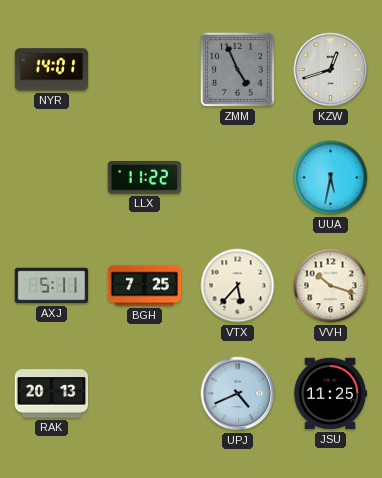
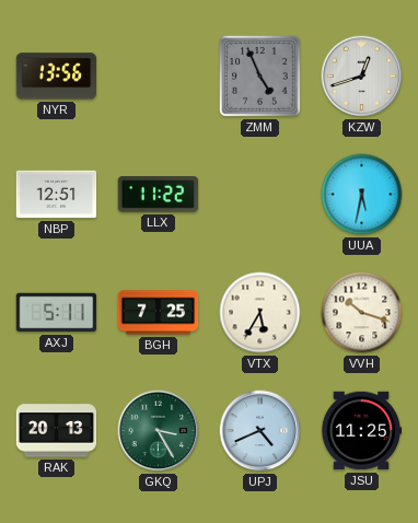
NYR: 14:01 -> 13:56
NBP: none -> 12:51
VTX: 5:37 -> 5:35
GKQ: none -> 3:25
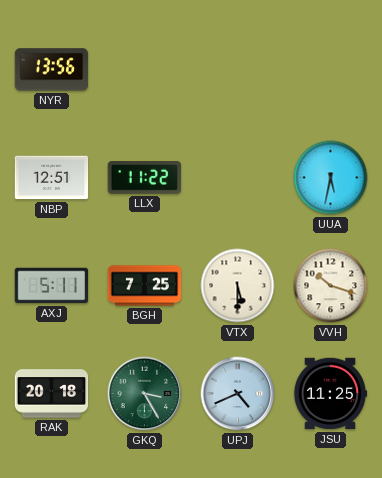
ZMM: 4:56 -> none
KZW: 12:42 -> none
VTX: 5:35 -> 5:30
RAK: 20:13 -> 20:18
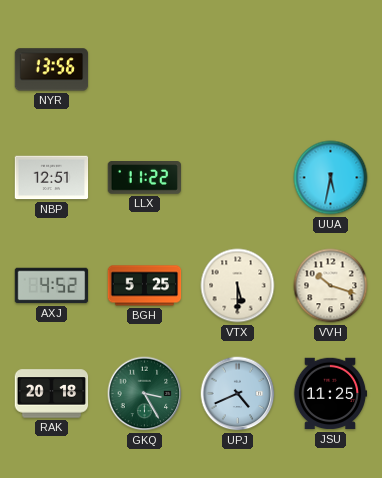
AXJ: 5:11 -> 4:52
BGH: 7:25 -> 5:25
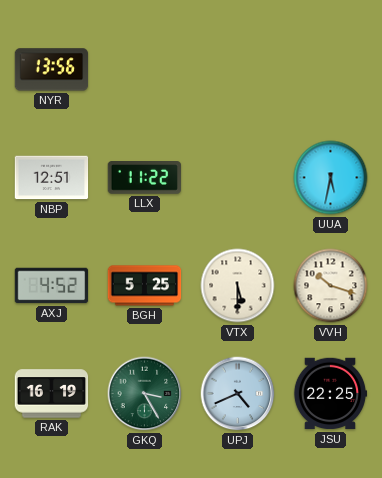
RAK: 20:18 -> 16:19
JSU: 11:25 -> 22:25
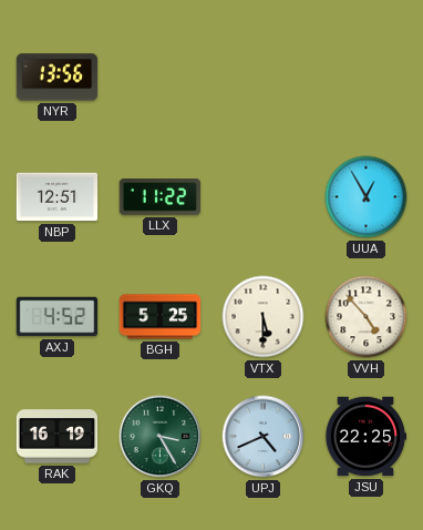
UUA: 5:32 -> 12:55
VVH: 10:18 -> 4:53
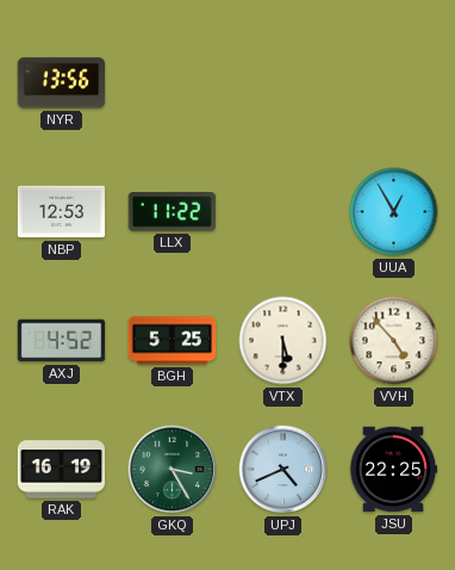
NBP: 12:51 -> 12:53
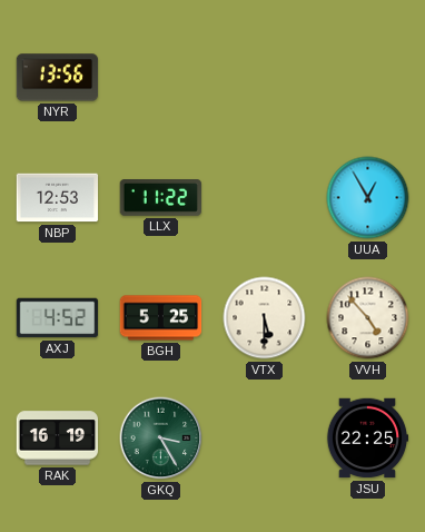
UPJ: 4:41 -> none
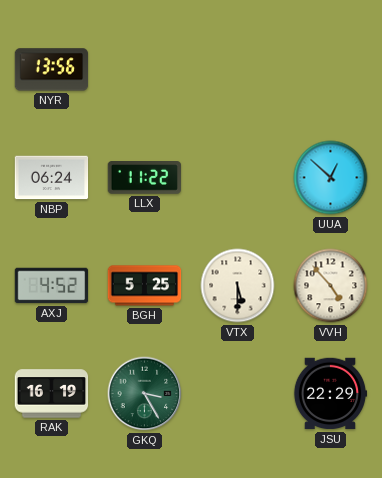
NBP: 12:53 -> 06:24
UUA: 12:55 -> 12:52
JSU: 22:25 -> 22:29
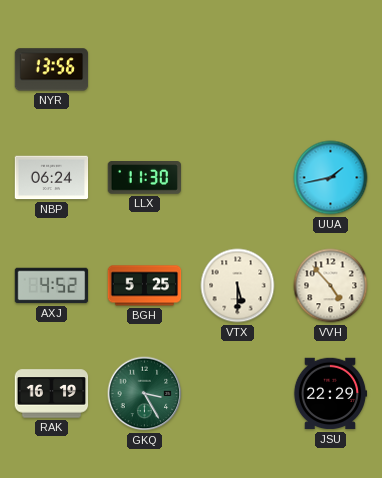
LLX: 11:22 -> 11:30
UUA: 12:52 -> 1:43
